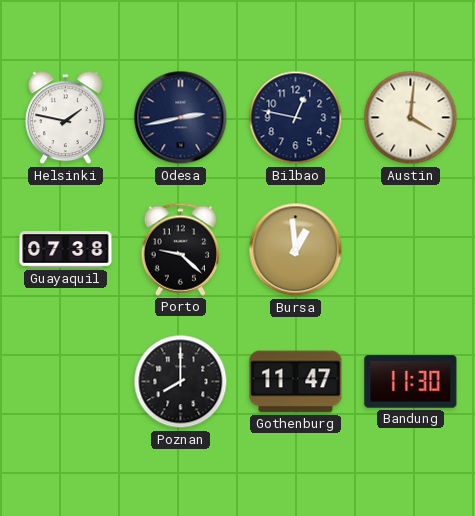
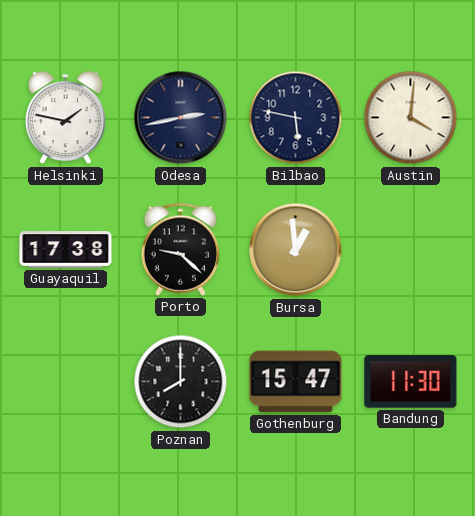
Bilbao: 12:47 -> 5:47
Guayaquil: 07:38 -> 17:38
Gothenburg: 11:47 -> 15:47
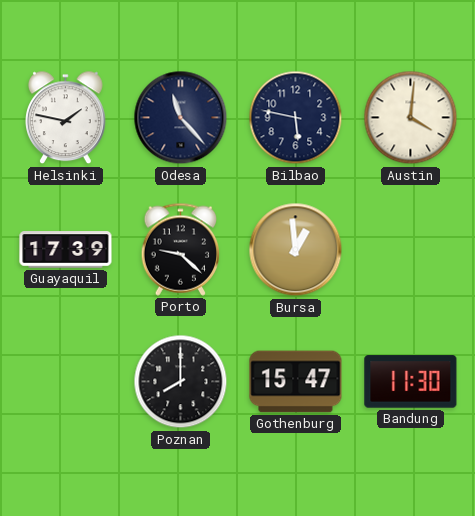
Odesa: 2:43 -> 11:23
Guayaquil: 17:38 -> 17:39
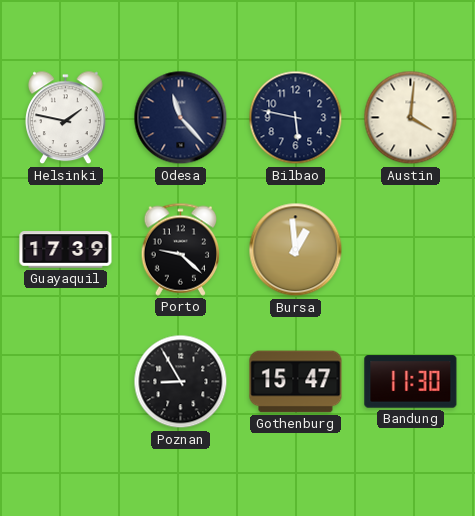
Poznan: 8:00 -> 8:55
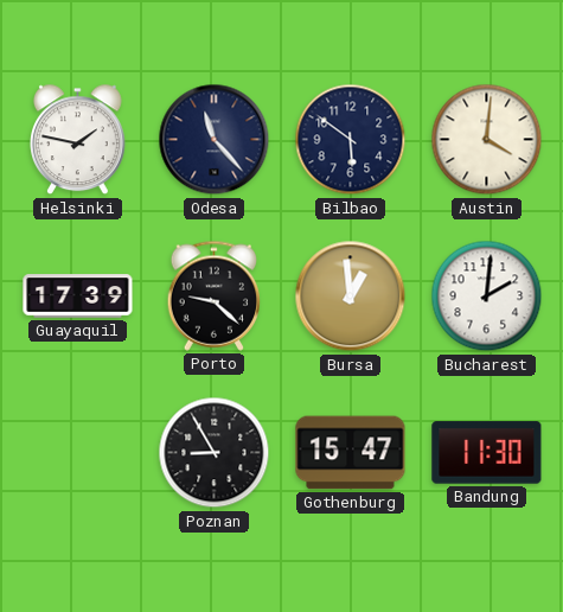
Bilbao: 5:47 -> 5:51
Bucharest: none -> 2:01
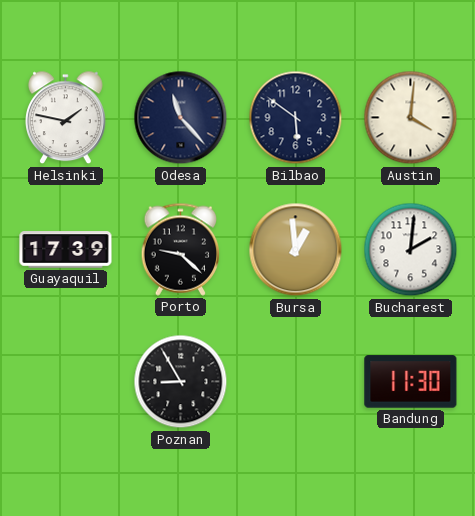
Gothenburg: 15:47 -> none
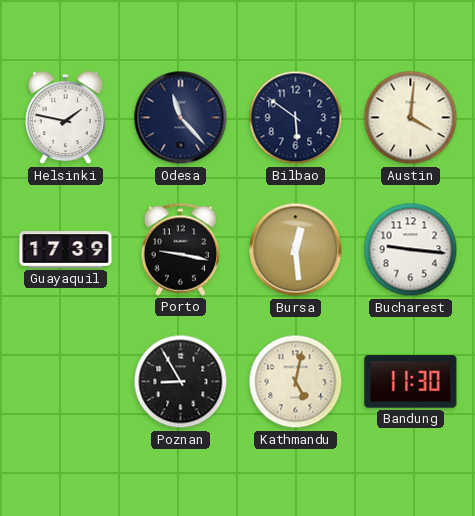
Porto: 9:22 -> 9:17
Bursa: 12:59 -> 12:29
Bucharest: 2:01 -> 9:16
Kathmandu: none -> 5:02
